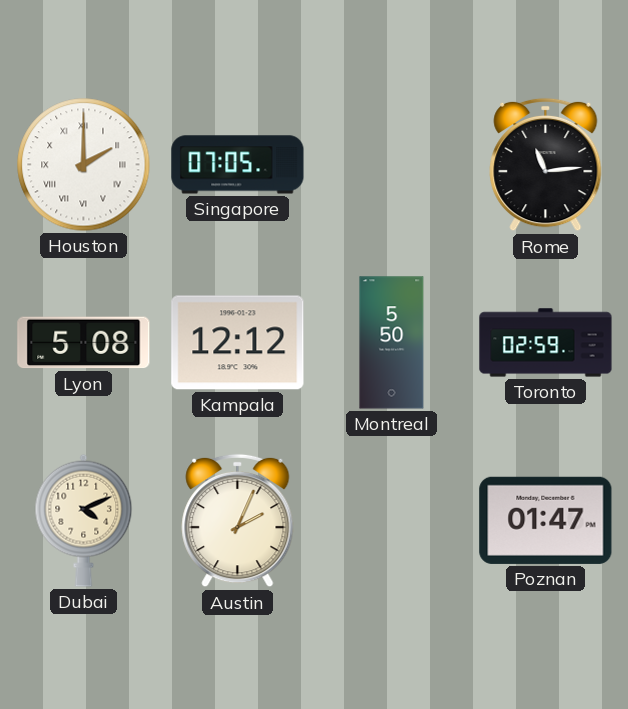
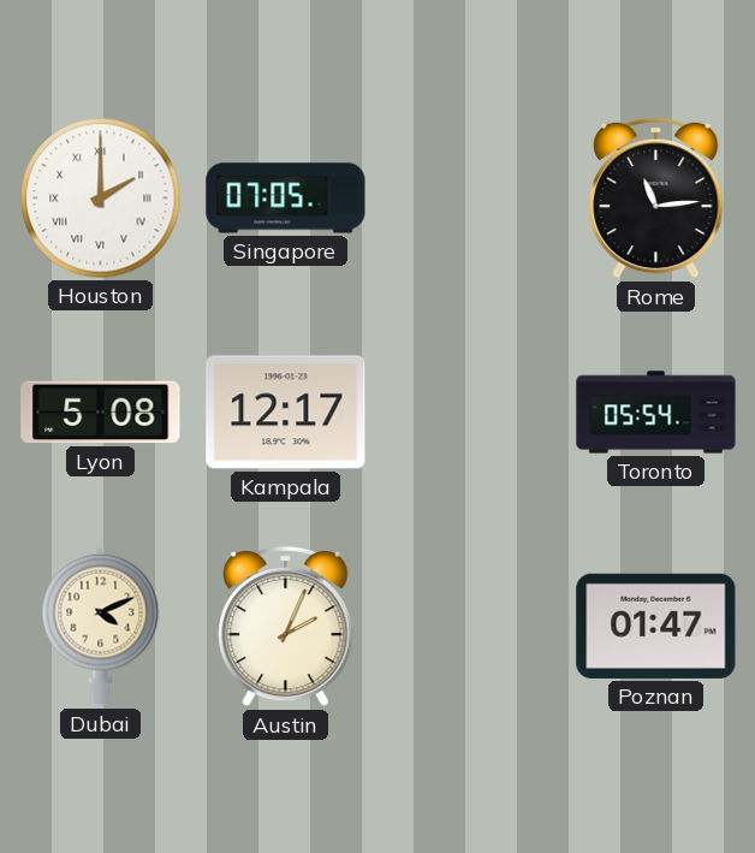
Kampala: 12:12 -> 12:17
Montreal: 5:50 -> none
Toronto: 02:59 -> 05:54
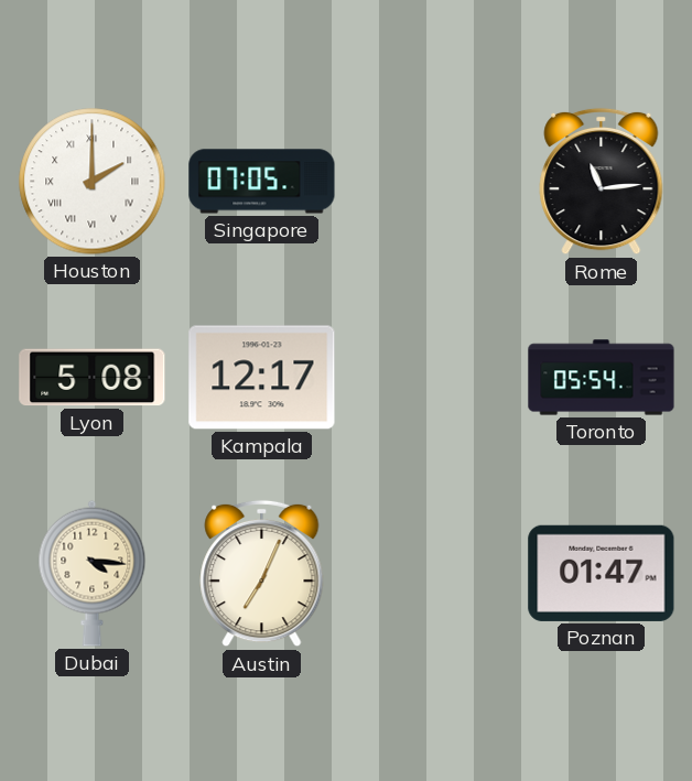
Dubai: 4:11 -> 4:16
Austin: 2:04 -> 7:04
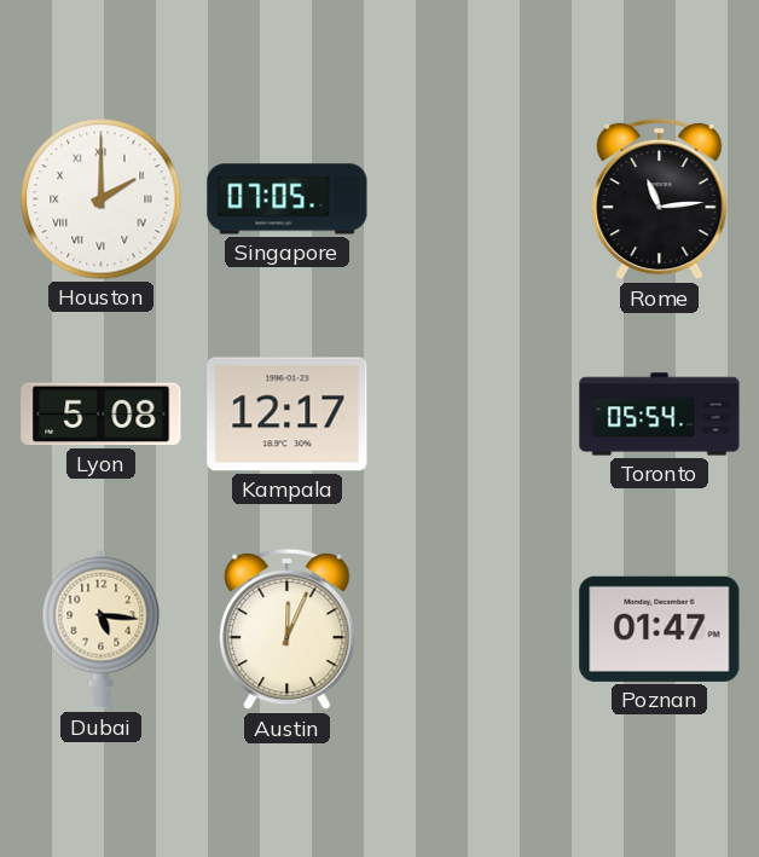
Dubai: 4:16 -> 5:16
Austin: 7:04 -> 12:04
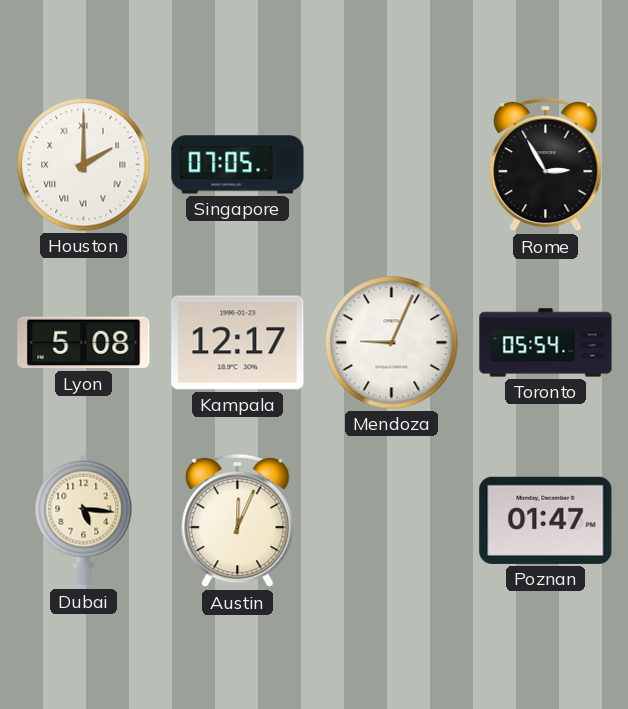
Rome: 11:14 -> 2:55
Mendoza: none -> 9:04
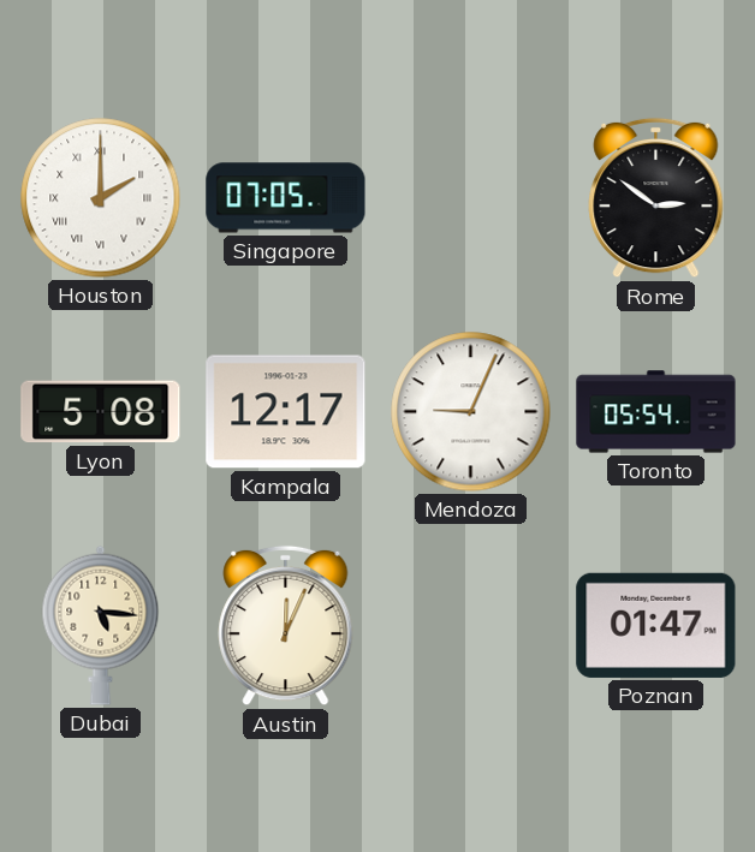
Rome: 2:55 -> 2:51
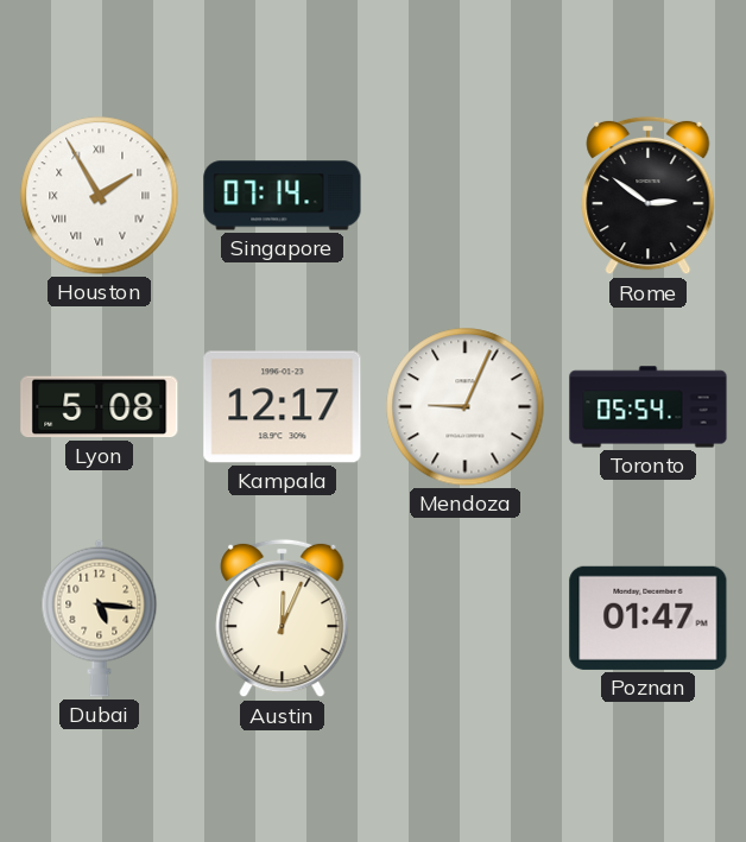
Houston: 2:00 -> 1:55
Singapore: 07:05 -> 07:14
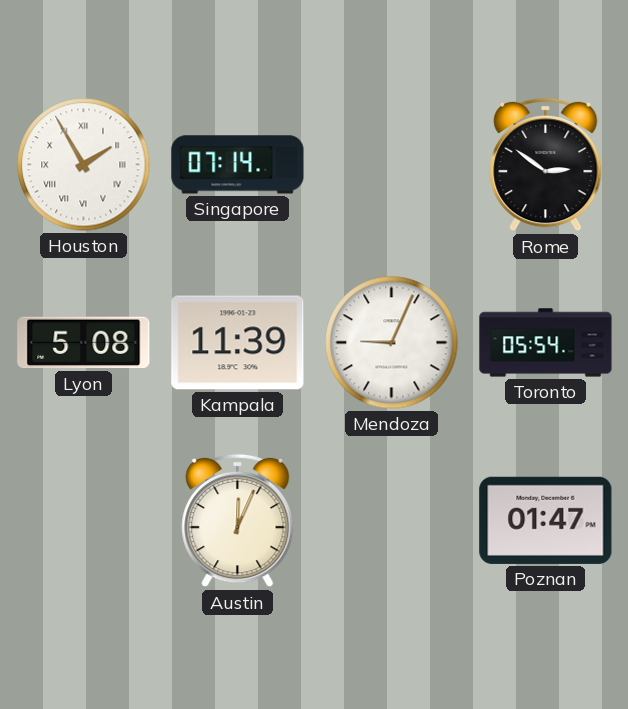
Kampala: 12:17 -> 11:39
Dubai: 5:16 -> none
